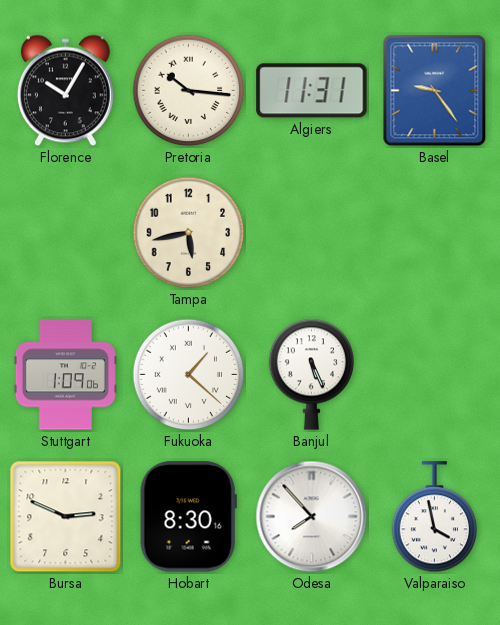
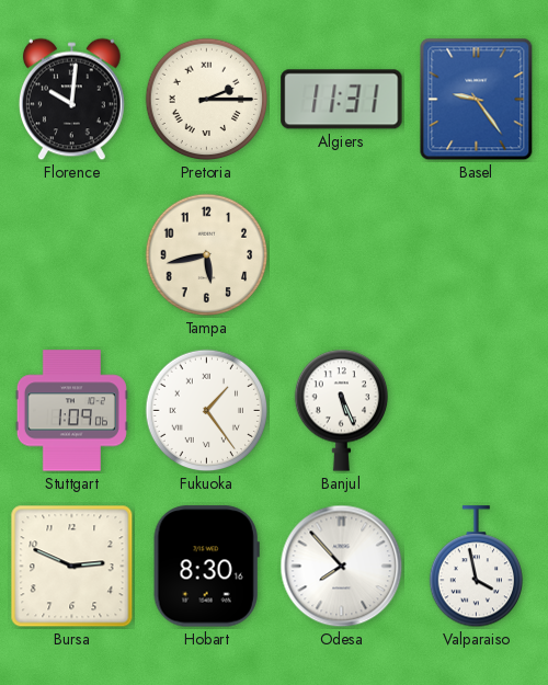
Florence: 10:05 -> 10:01
Pretoria: 10:16 -> 2:15
Fukuoka: 1:22 -> 1:24
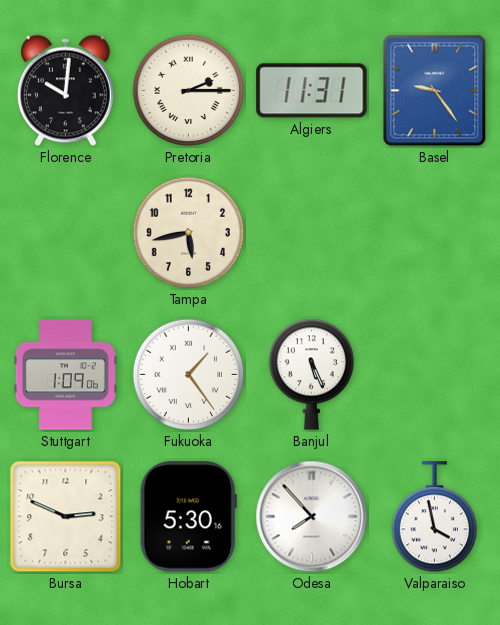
Hobart: 8:30 -> 5:30
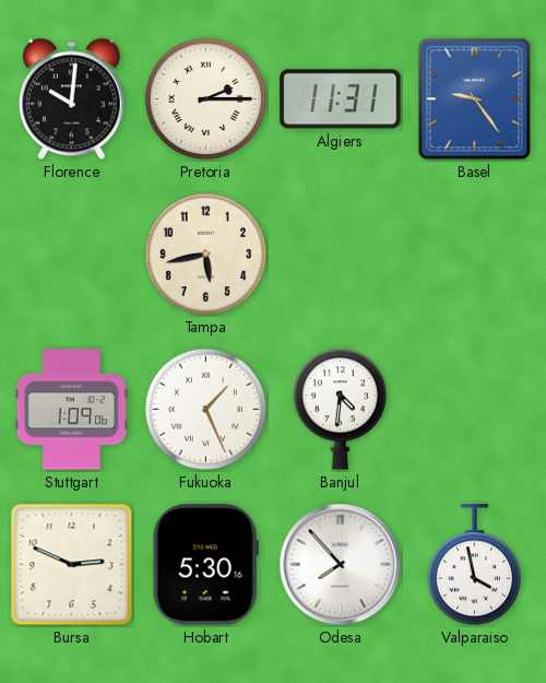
Fukuoka: 1:24 -> 1:26
Banjul: 5:26 -> 4:31
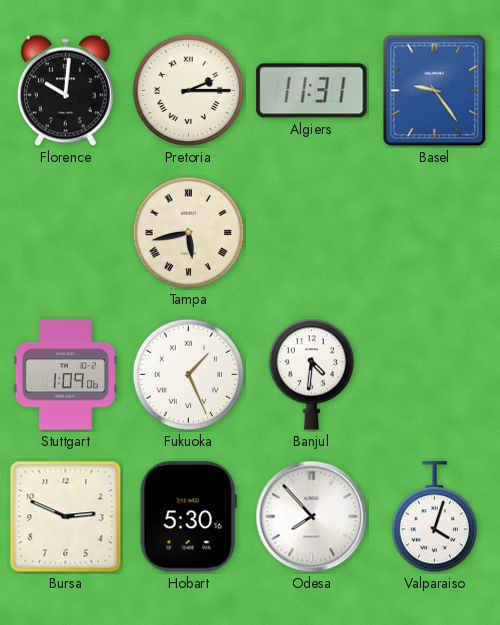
Tampa numerals: Arabic -> Roman
Valparaiso: 3:58 -> 4:03
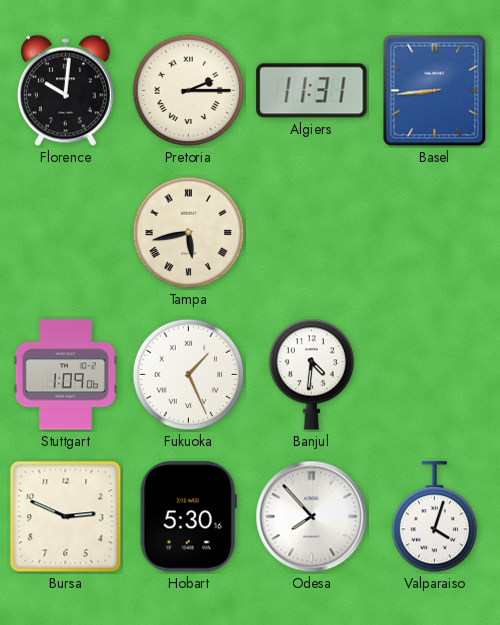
Basel: 9:24 -> 8:44
